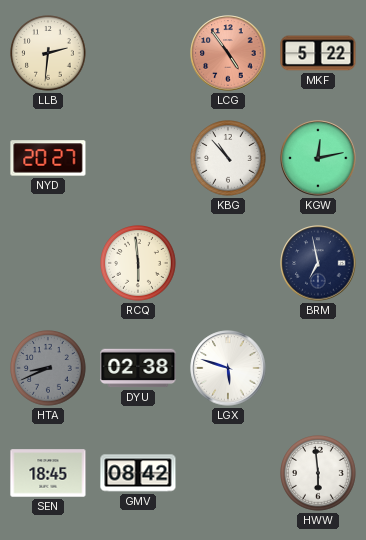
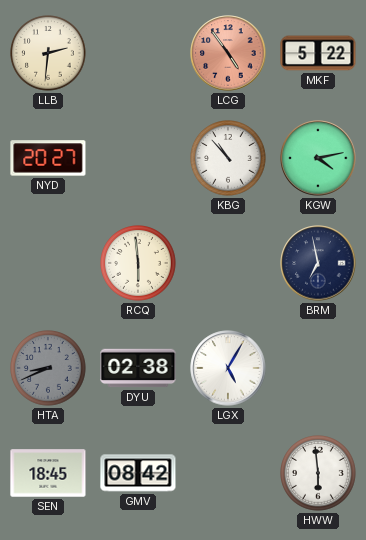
KGW: 12:13 -> 4:13
LGX: 5:48 -> 5:05
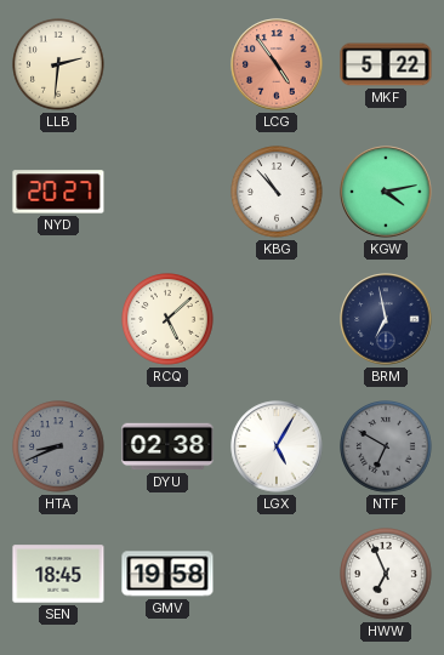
RCQ: 5:59 -> 5:08
NTF: none -> 6:50
GMV: 08:42 -> 19:58
HWW: 5:59 -> 6:56
